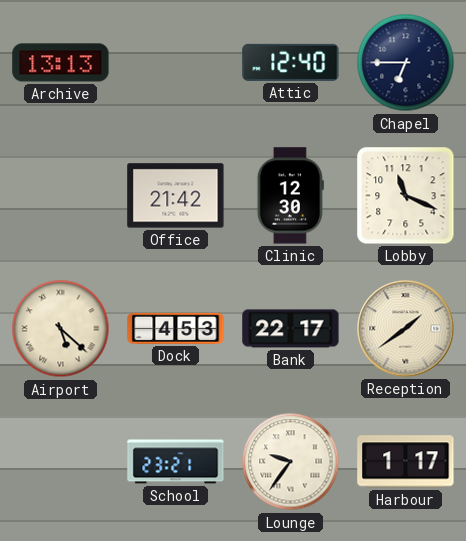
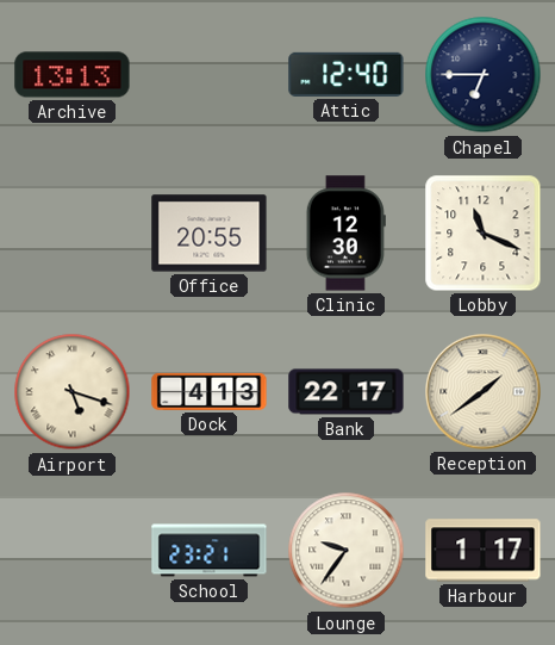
Office: 21:42 -> 20:55
Airport: 5:22 -> 5:18
Dock: 4:53 -> 4:13
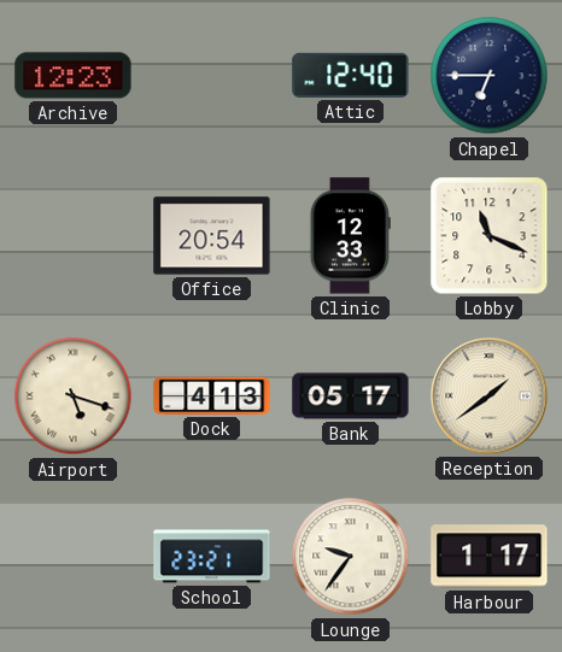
Archive: 13:13 -> 12:23
Office: 20:55 -> 20:54
Clinic: 12:30 -> 12:33
Bank: 22:17 -> 05:17
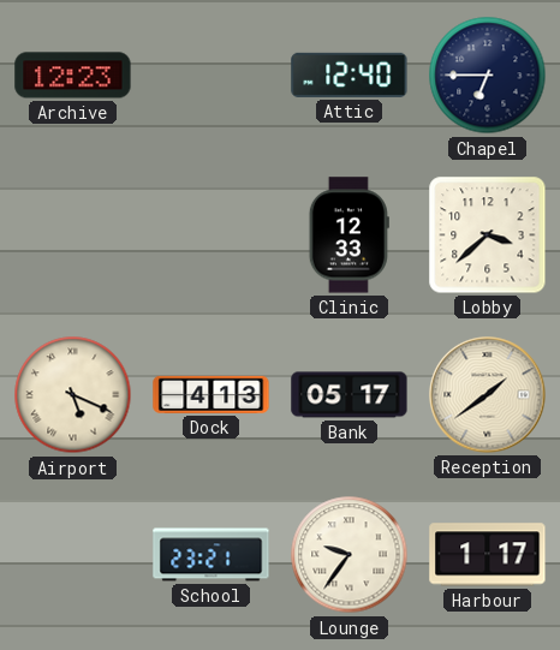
Office: 20:54 -> none
Lobby: 11:19 -> 3:38
Airport: 5:18 -> 5:19
